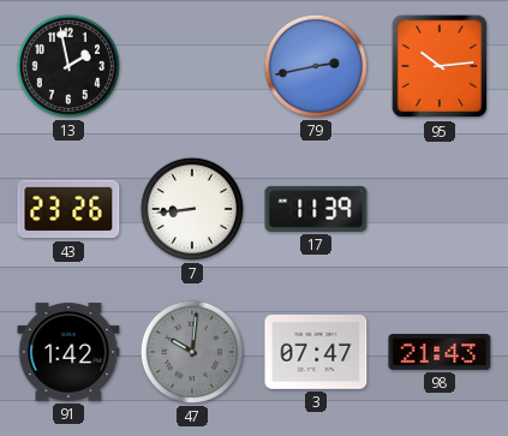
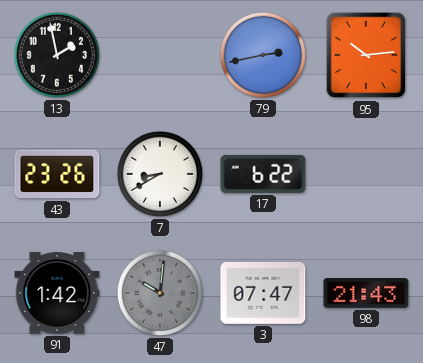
7: 8:44 -> 8:40
17: 11:39 -> 6:22
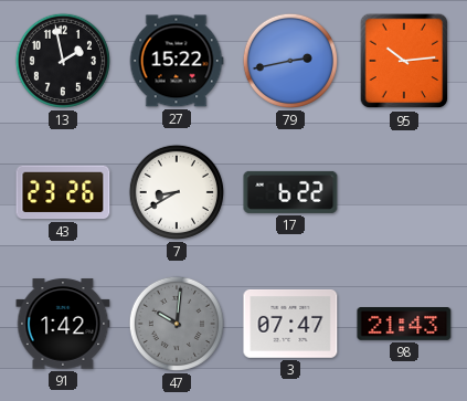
27: none -> 15:22
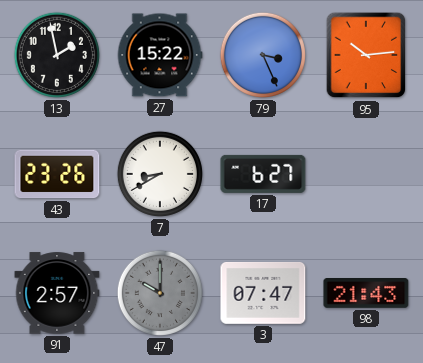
79: 2:43 -> 3:26
17: 6:22 -> 6:27
91: 1:42 -> 2:57
47: 10:01 -> 10:00
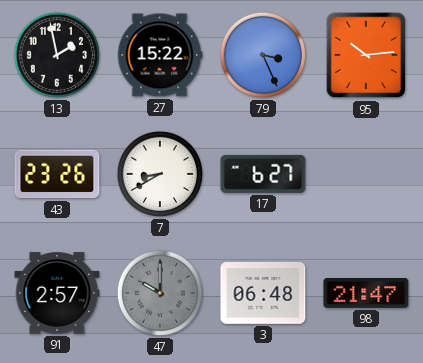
3: 07:47 -> 06:48
98: 21:43 -> 21:47
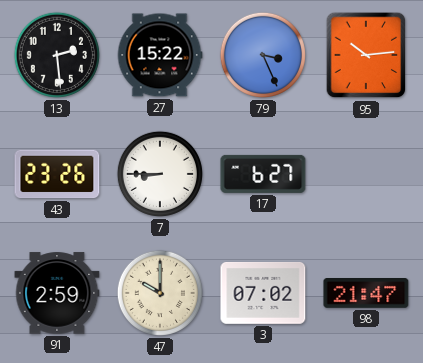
13: 1:58 -> 2:29
7: 8:40 -> 8:45
91: 2:57 -> 2:59
47 dial: grey -> cream
3: 06:48 -> 07:02
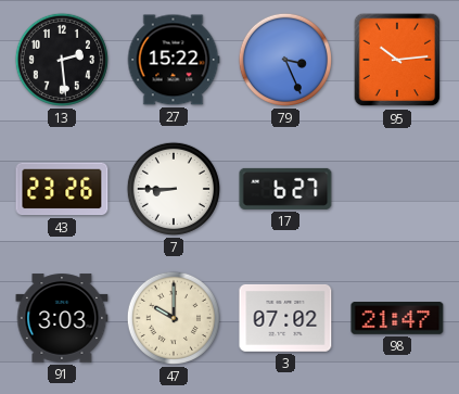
91: 2:59 -> 3:03
